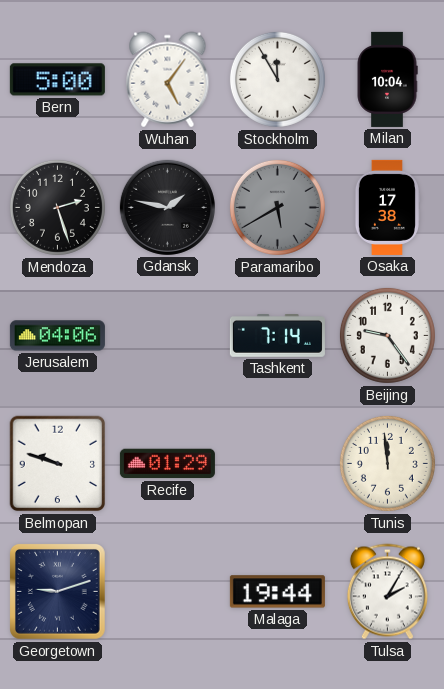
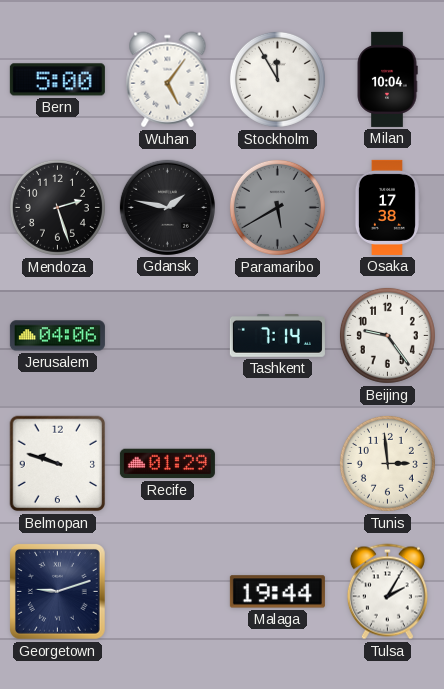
Tunis: 11:59 -> 2:59
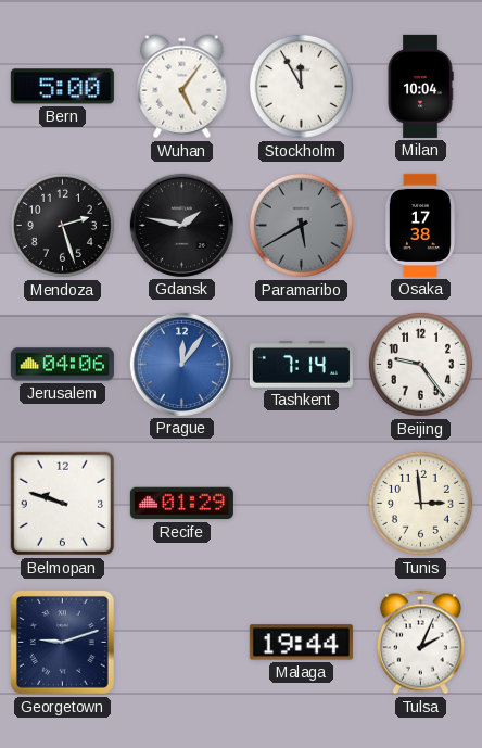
Prague: none -> 12:06
Tulsa: 2:05 -> 2:04
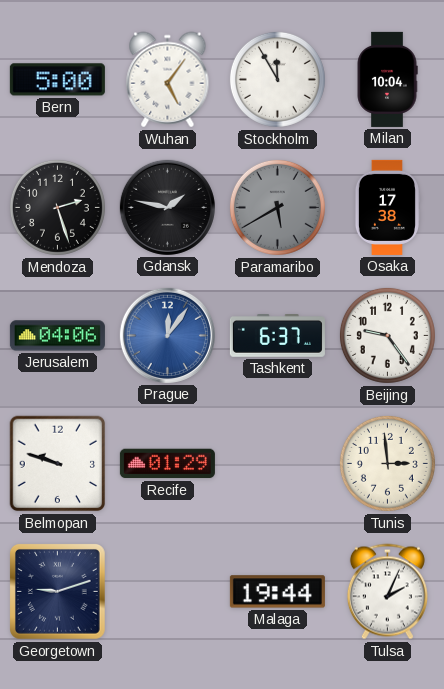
Tashkent: 7:14 -> 6:37
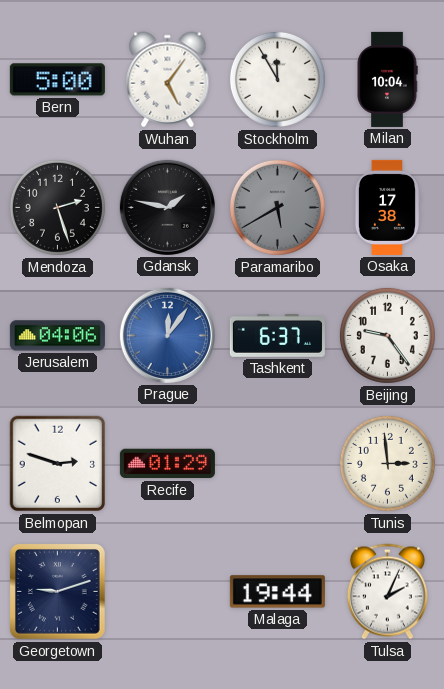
Belmopan: 9:48 -> 2:48
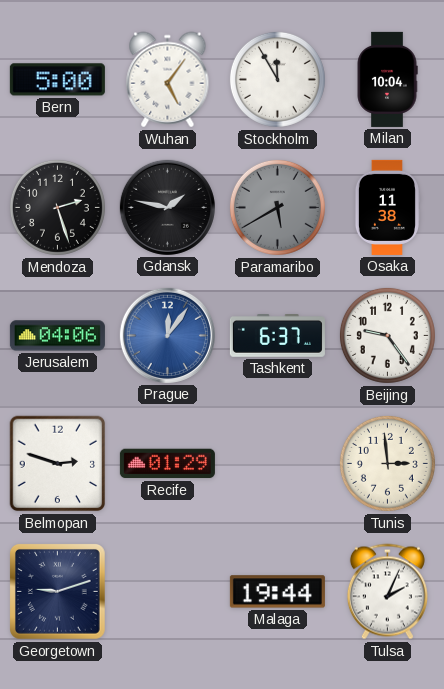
Osaka: 17:38 -> 11:38
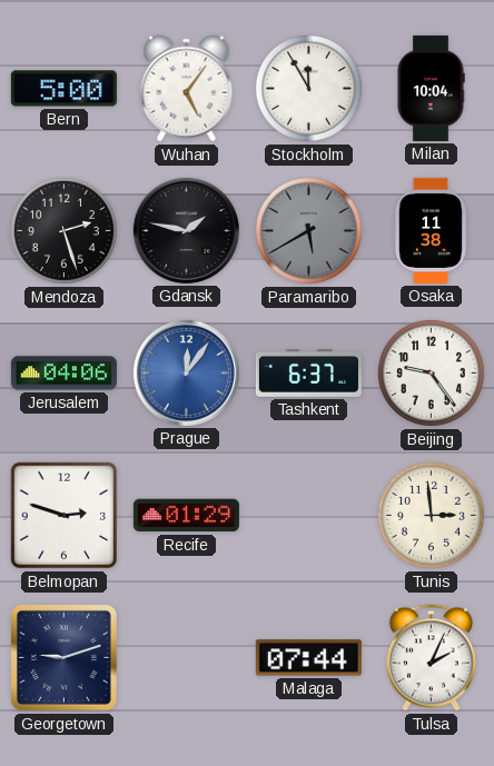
Malaga: 19:44 -> 07:44
